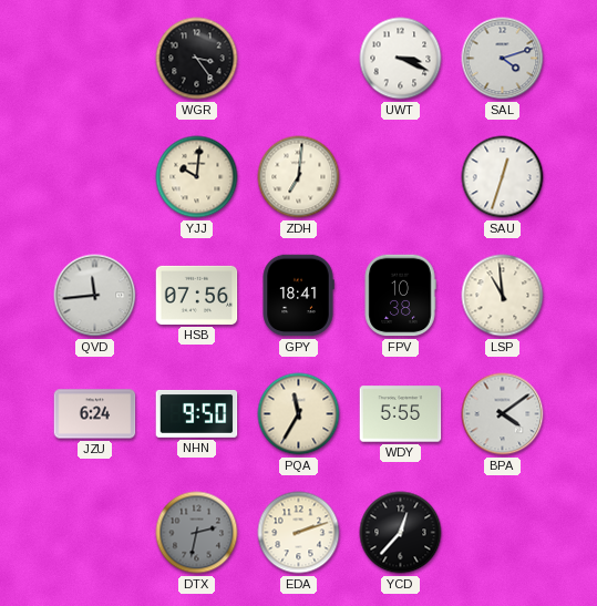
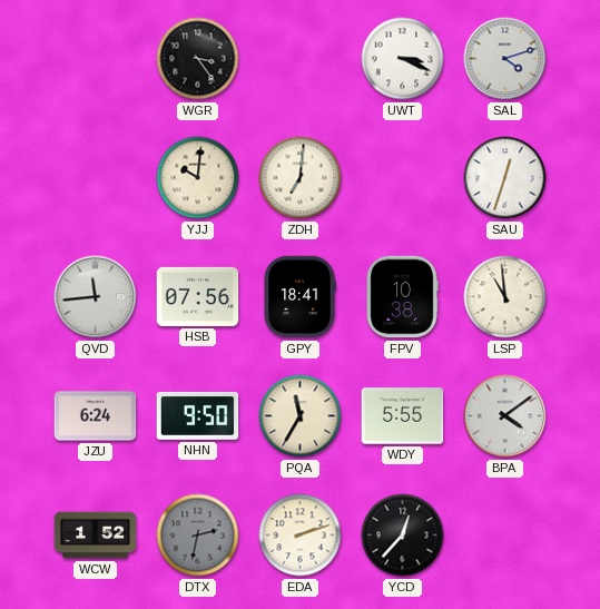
WCW: none -> 1:52
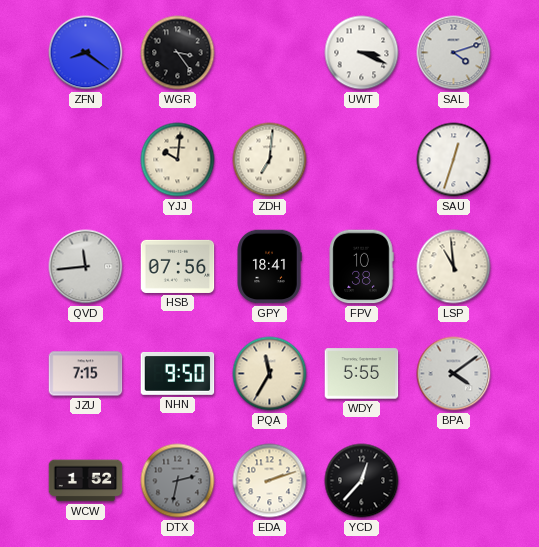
ZFN: none -> 8:21
JZU: 6:24 -> 7:15
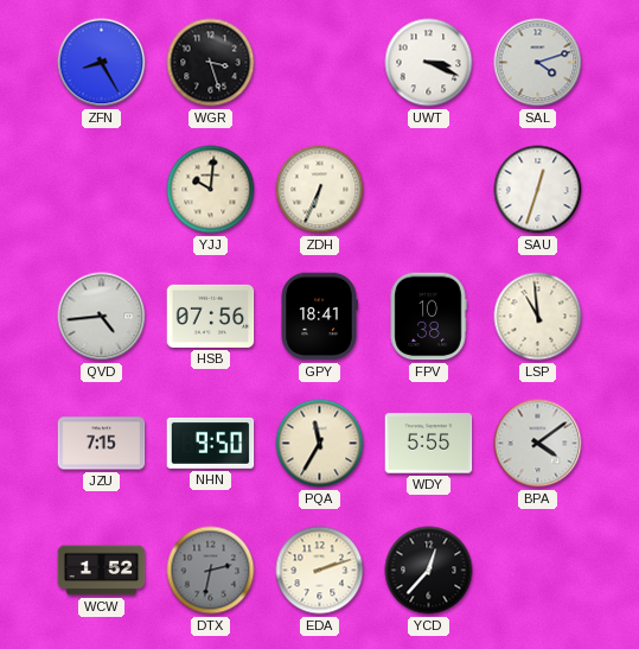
ZFN: 8:21 -> 8:25
WGR: 3:24 -> 3:27
ZDH: 7:01 -> 6:34
QVD: 11:44 -> 4:44
